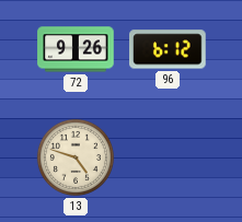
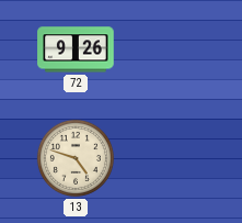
96: 6:12 -> none
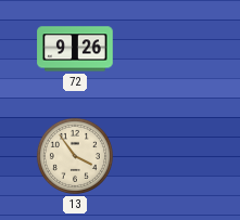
13: 4:48 -> 3:54
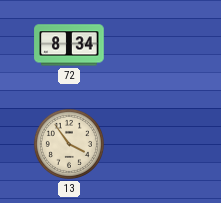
72: 9:26 -> 8:34
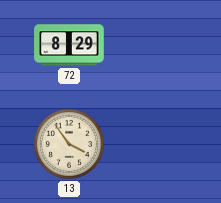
72: 8:34 -> 8:29
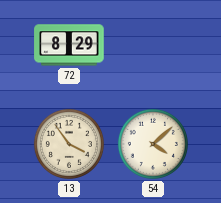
54: none -> 4:08
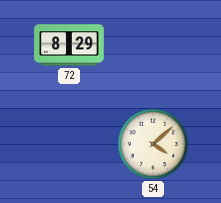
13: 3:54 -> none
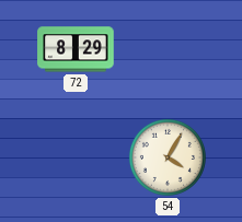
54: 4:08 -> 4:05
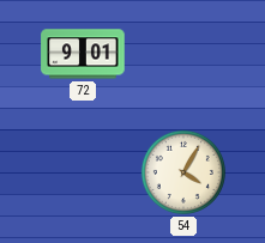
72: 8:29 -> 9:01
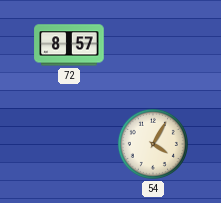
72: 9:01 -> 8:57
